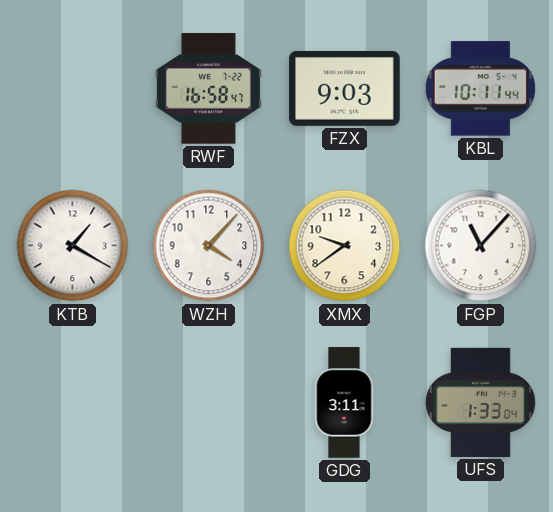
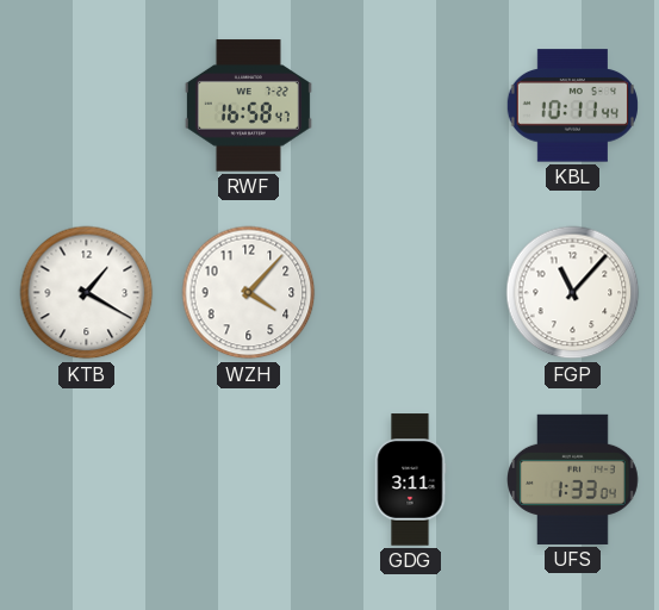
FZX: 9:03 -> none
XMX: 9:39 -> none
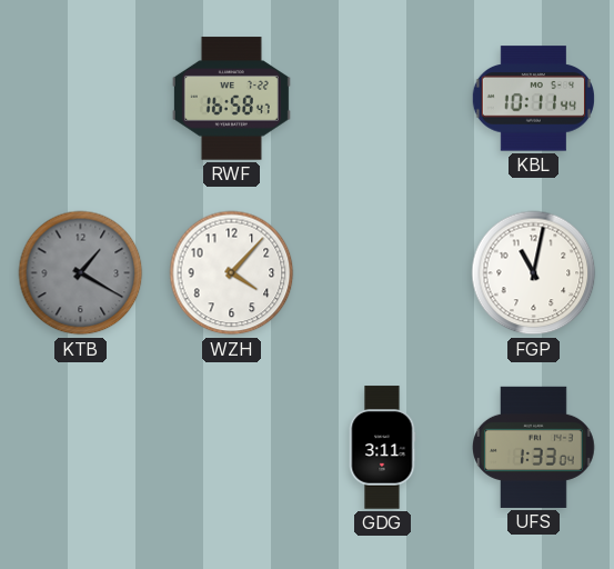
KTB dial: white -> grey
FGP: 11:07 -> 11:02
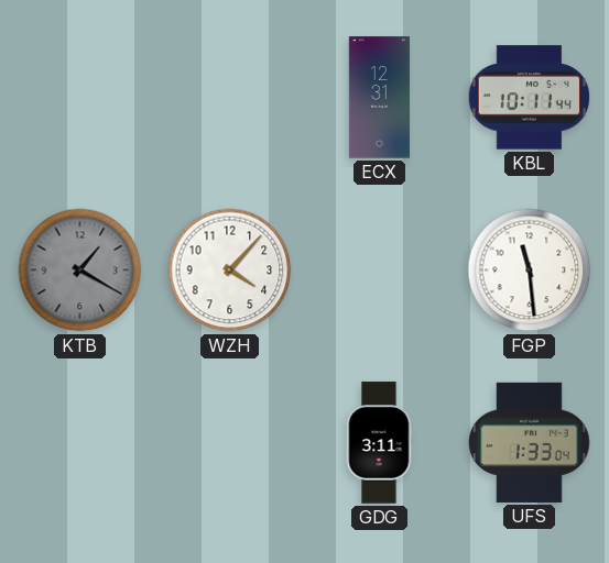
RWF: 16:58 -> none
ECX: none -> 12:31
FGP: 11:02 -> 11:29
